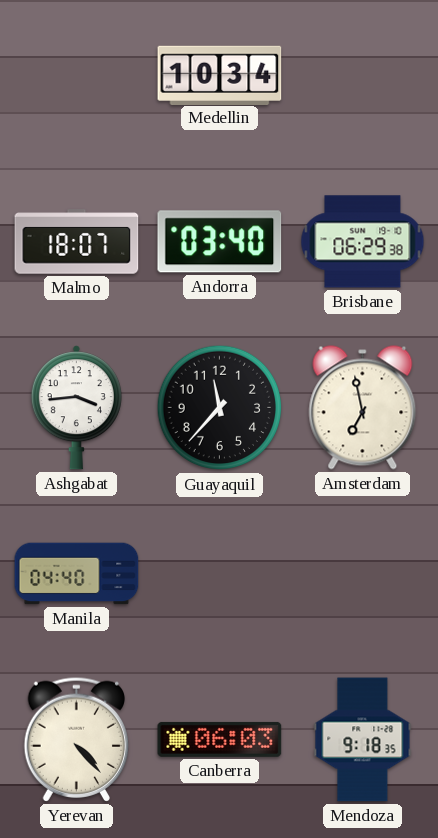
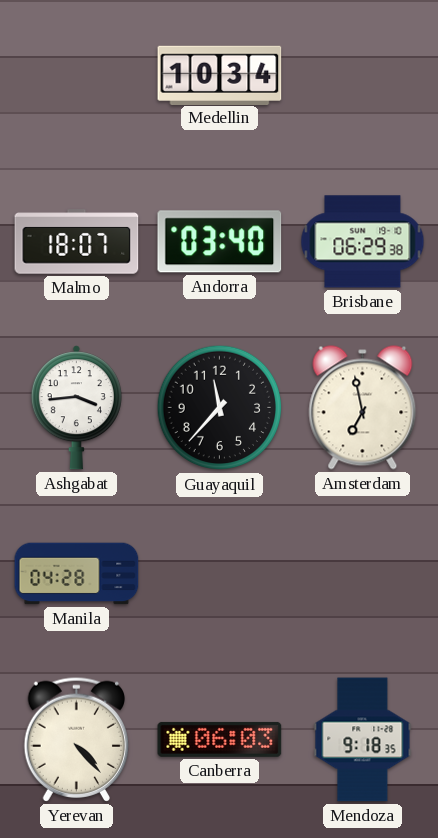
Manila: 04:40 -> 04:28
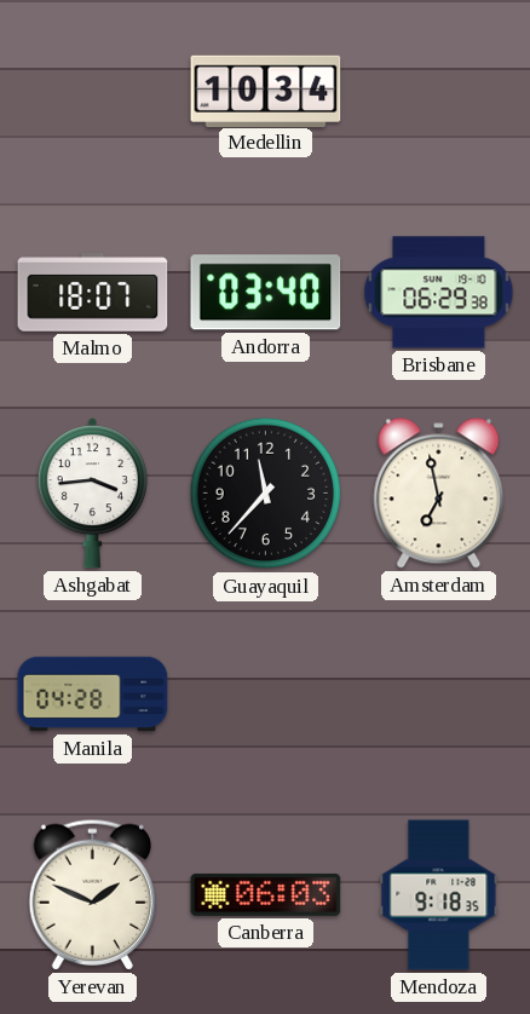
Yerevan: 4:23 -> 1:49
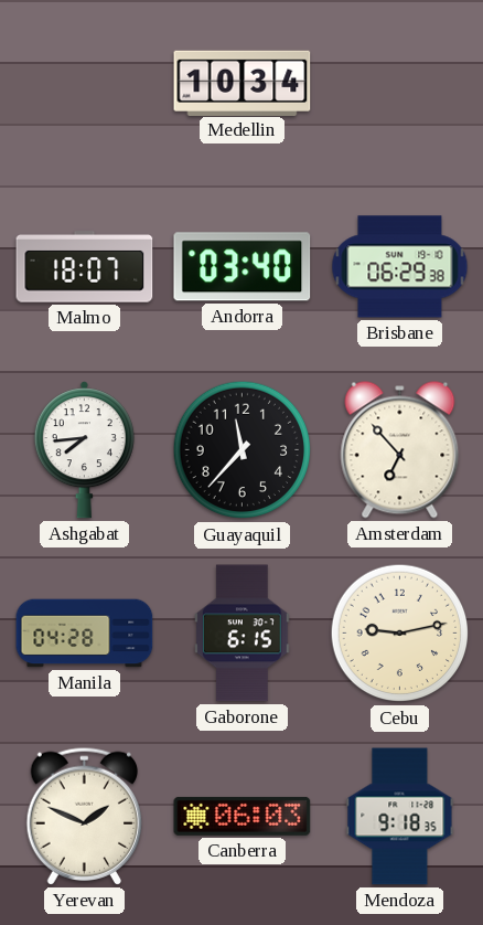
Ashgabat: 3:44 -> 7:44
Amsterdam: 6:58 -> 6:53
Gaborone: none -> 6:15
Cebu: none -> 9:13
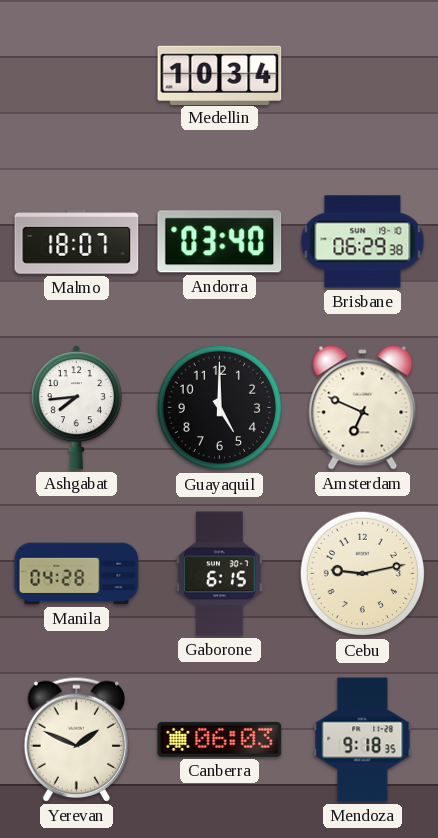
Guayaquil: 11:37 -> 5:00
Amsterdam: 6:53 -> 6:49
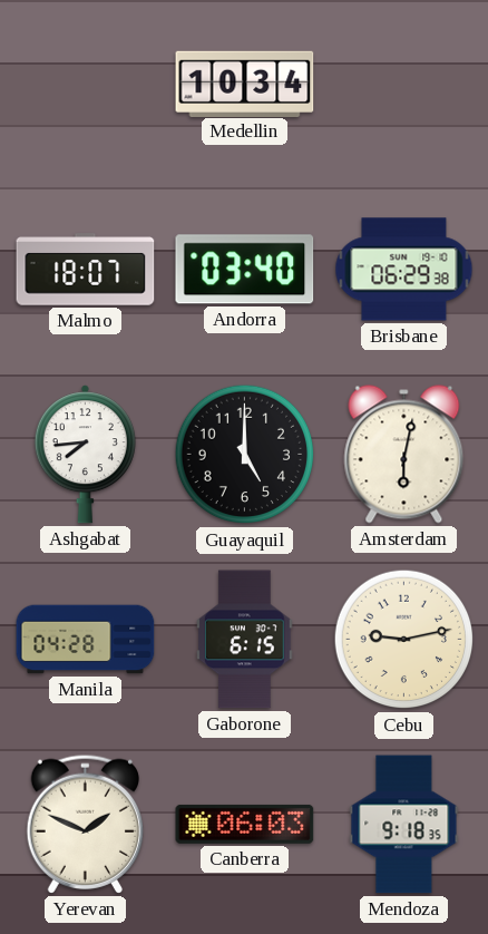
Amsterdam: 6:49 -> 6:02
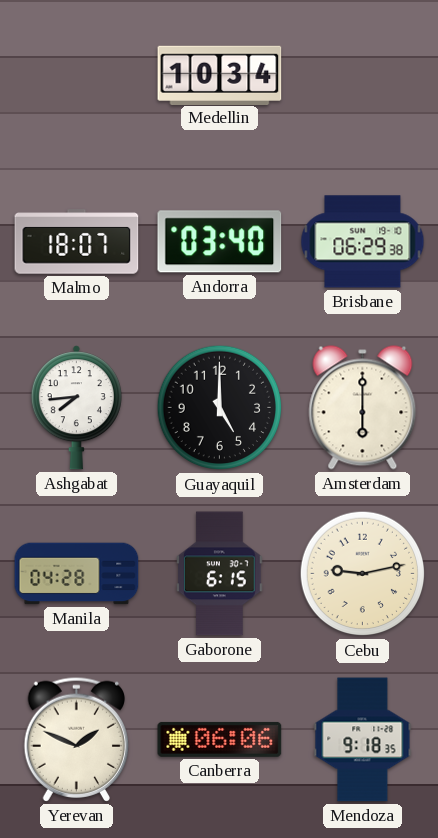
Amsterdam: 6:02 -> 6:00
Canberra: 06:03 -> 06:06
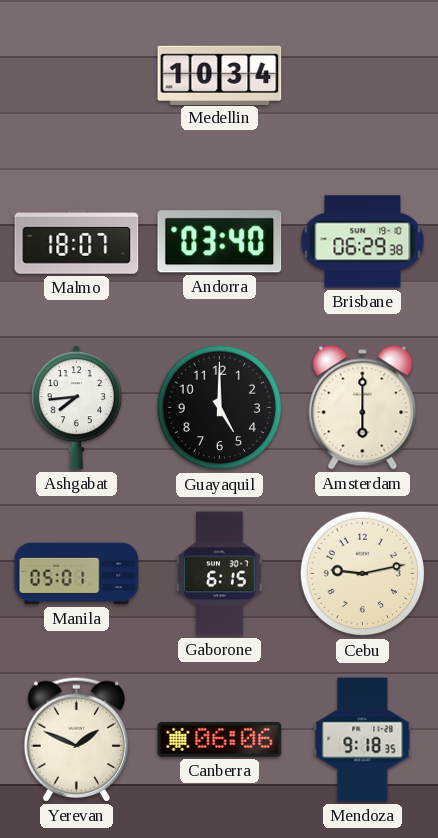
Manila: 04:28 -> 05:01
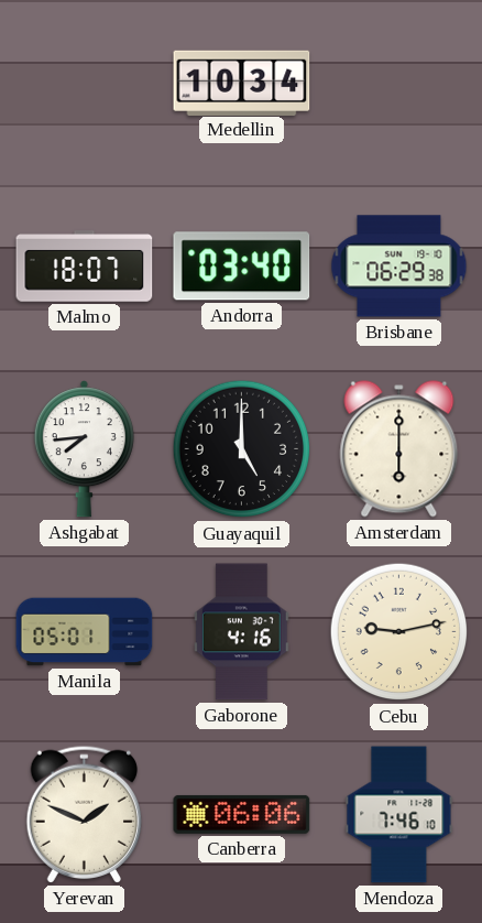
Gaborone: 6:15 -> 4:16
Mendoza: 9:18 -> 7:46
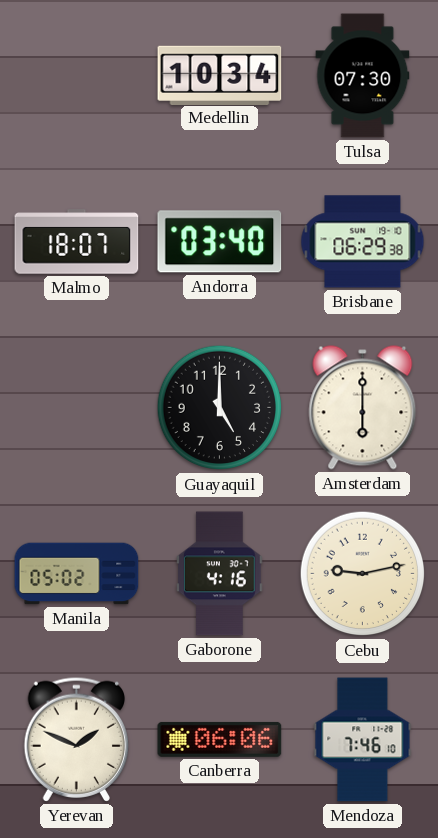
Tulsa: none -> 07:30
Ashgabat: 7:44 -> none
Manila: 05:01 -> 05:02
